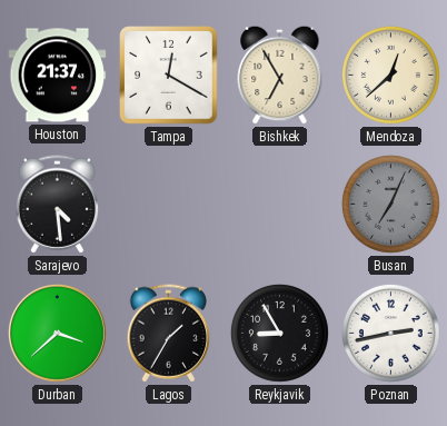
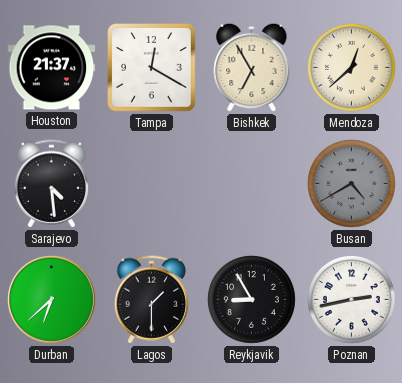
Busan: 7:04 -> 4:40
Durban: 3:38 -> 6:38
Lagos: 1:35 -> 1:30
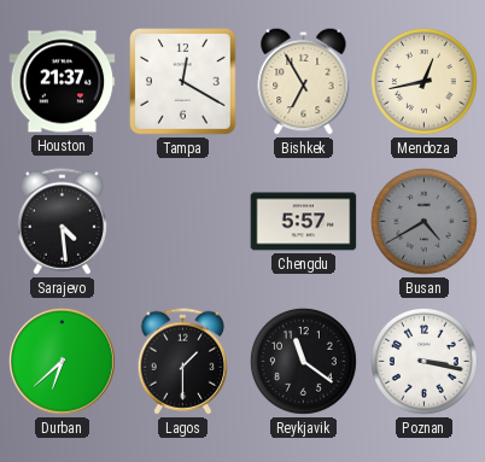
Mendoza: 12:38 -> 12:43
Chengdu: none -> 5:57
Reykjavik: 8:55 -> 11:21
Poznan: 2:43 -> 3:17
